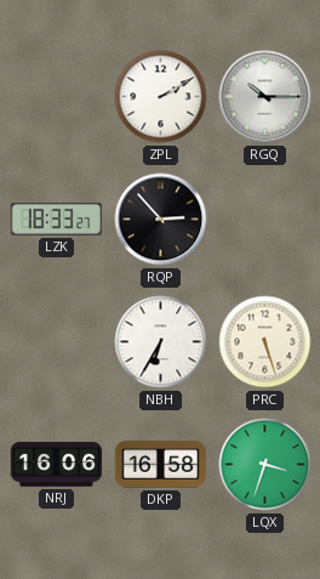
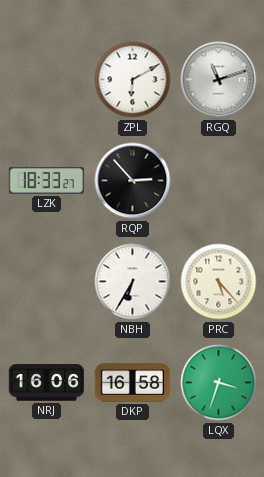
ZPL: 2:10 -> 6:10
RGQ: 10:15 -> 11:12
PRC: 5:27 -> 5:23
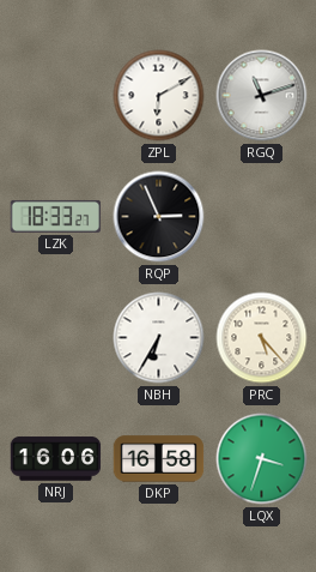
RQP: 2:53 -> 2:56
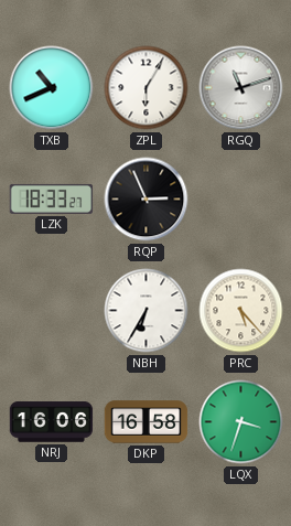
TXB: none -> 10:41
ZPL: 6:10 -> 6:05
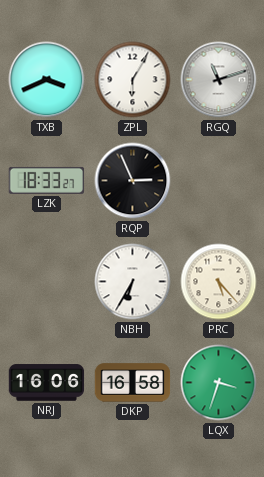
TXB: 10:41 -> 3:41
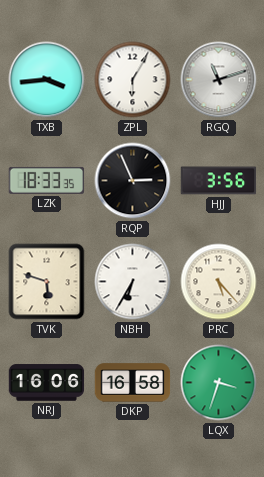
TXB: 3:41 -> 3:44
LZK: 18:33:27 -> 18:33:35
HJJ: none -> 3:56
TVK: none -> 5:48
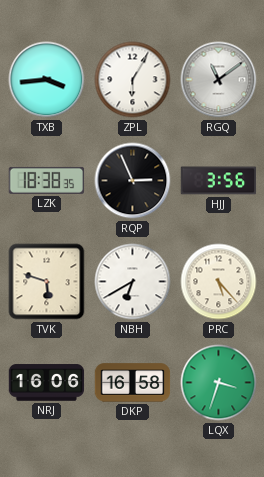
RGQ: 11:12 -> 11:09
LZK: 18:33 -> 18:38
NBH: 6:35 -> 6:40
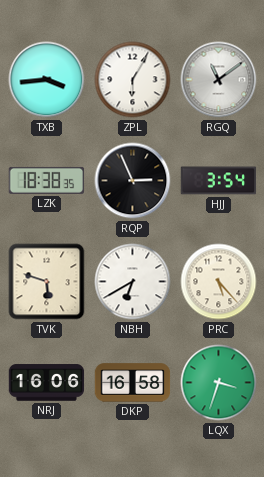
HJJ: 3:56 -> 3:54
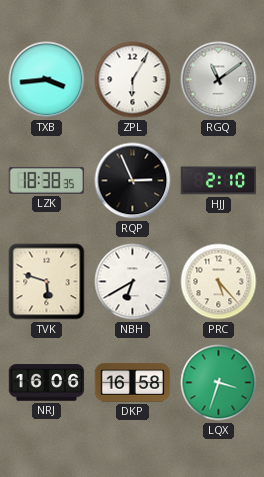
HJJ: 3:54 -> 2:10
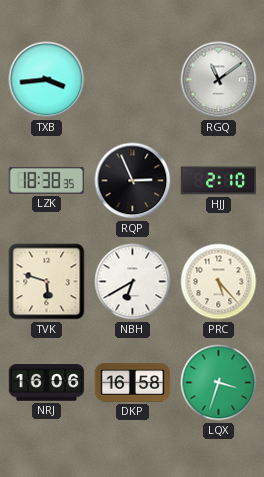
ZPL: 6:05 -> none
